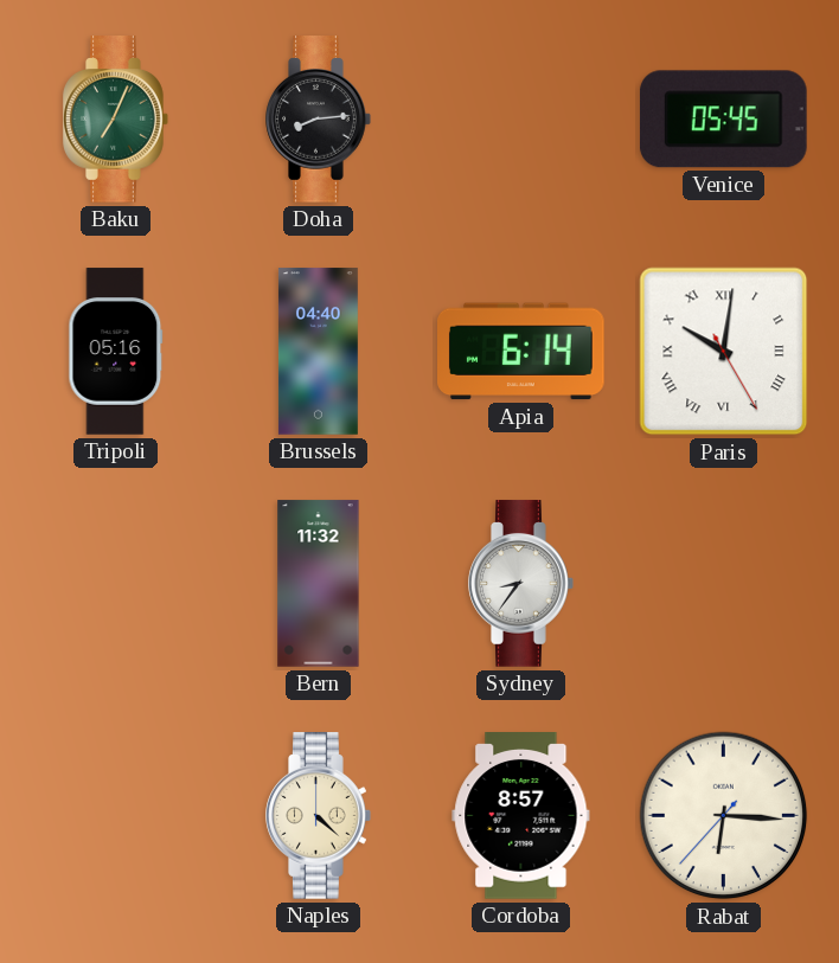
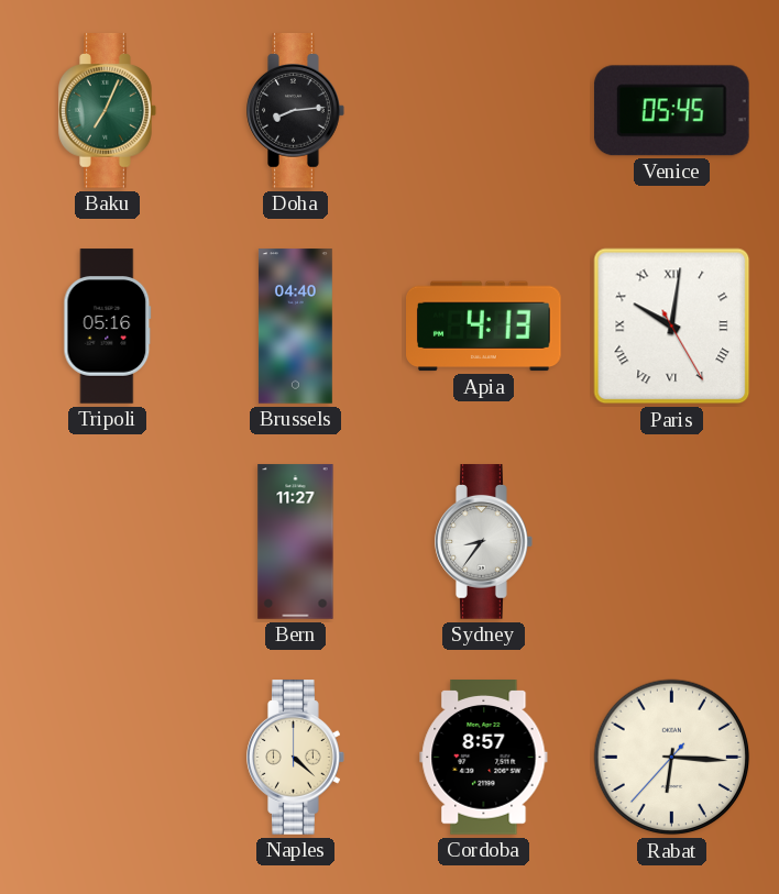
Apia: 6:14 -> 4:13
Bern: 11:32 -> 11:27
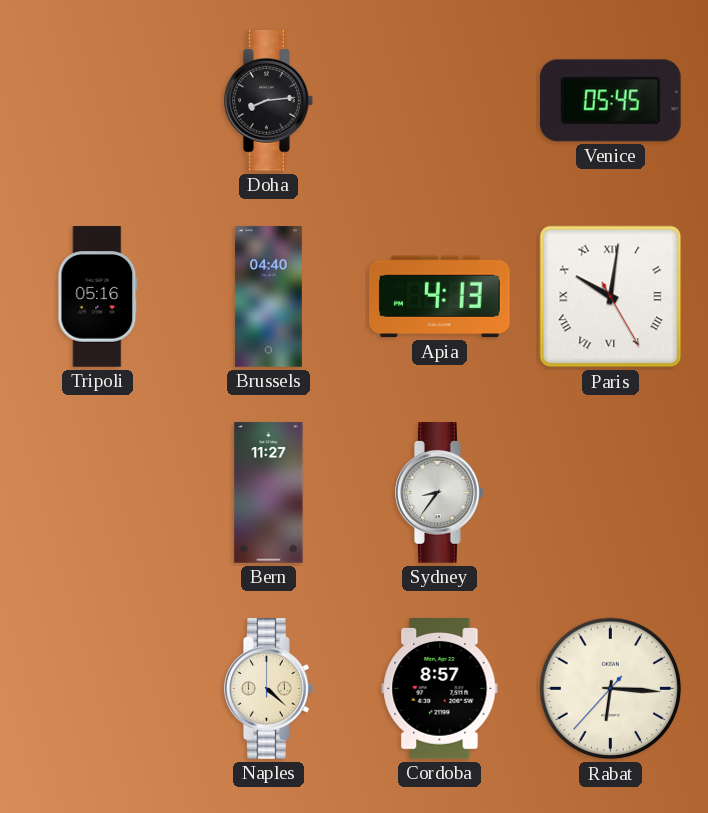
Baku: 7:04 -> none
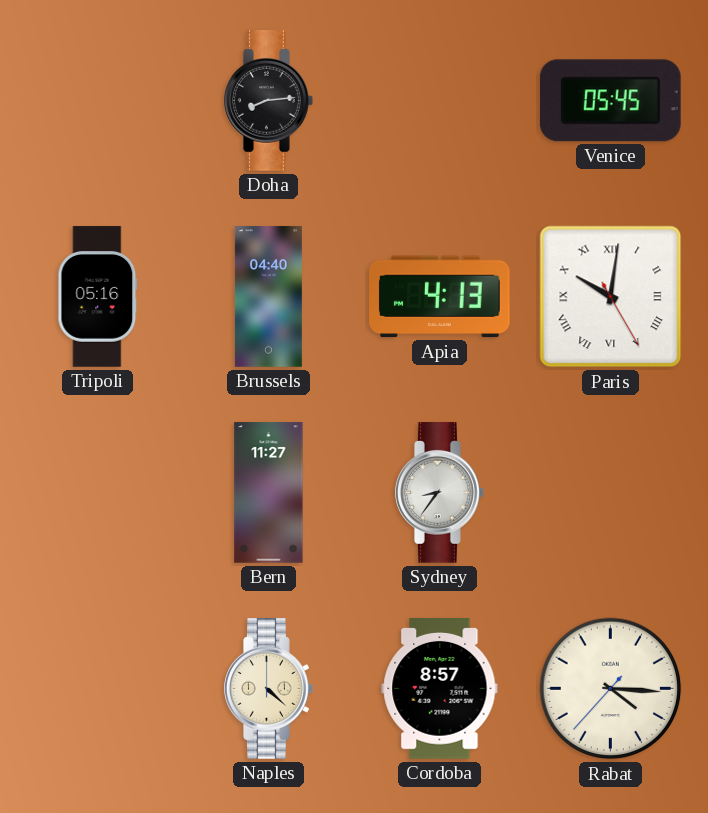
Rabat: 6:15 -> 4:15
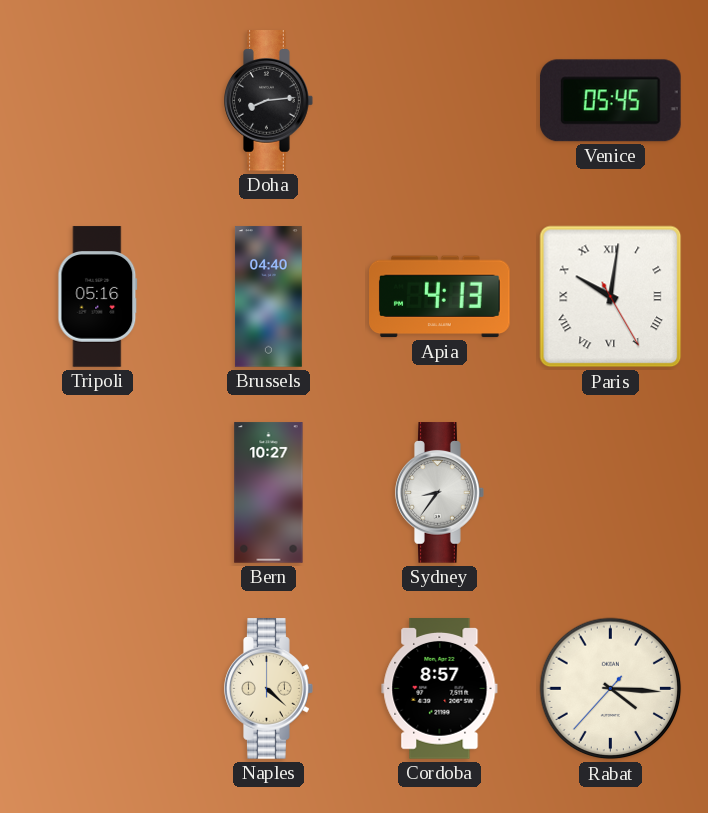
Bern: 11:27 -> 10:27
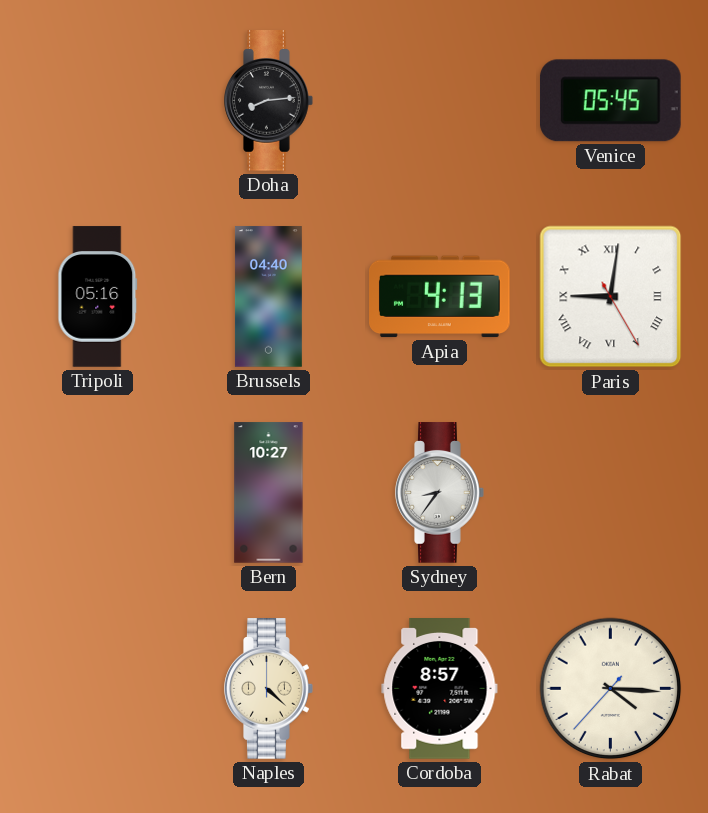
Paris: 10:01 -> 9:01
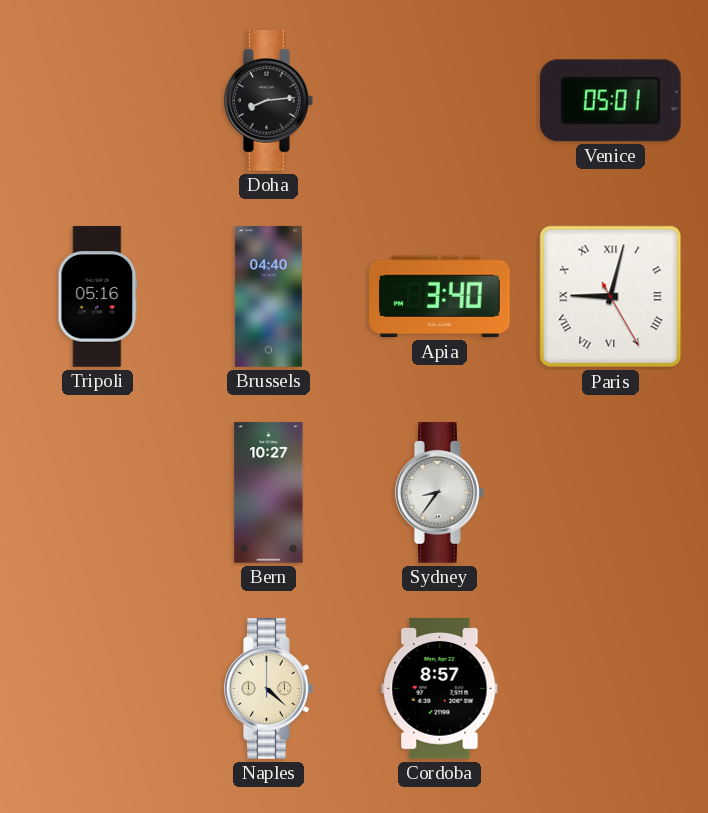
Venice: 05:45 -> 05:01
Apia: 4:13 -> 3:40
Paris: 9:01 -> 9:02
Rabat: 4:15 -> none
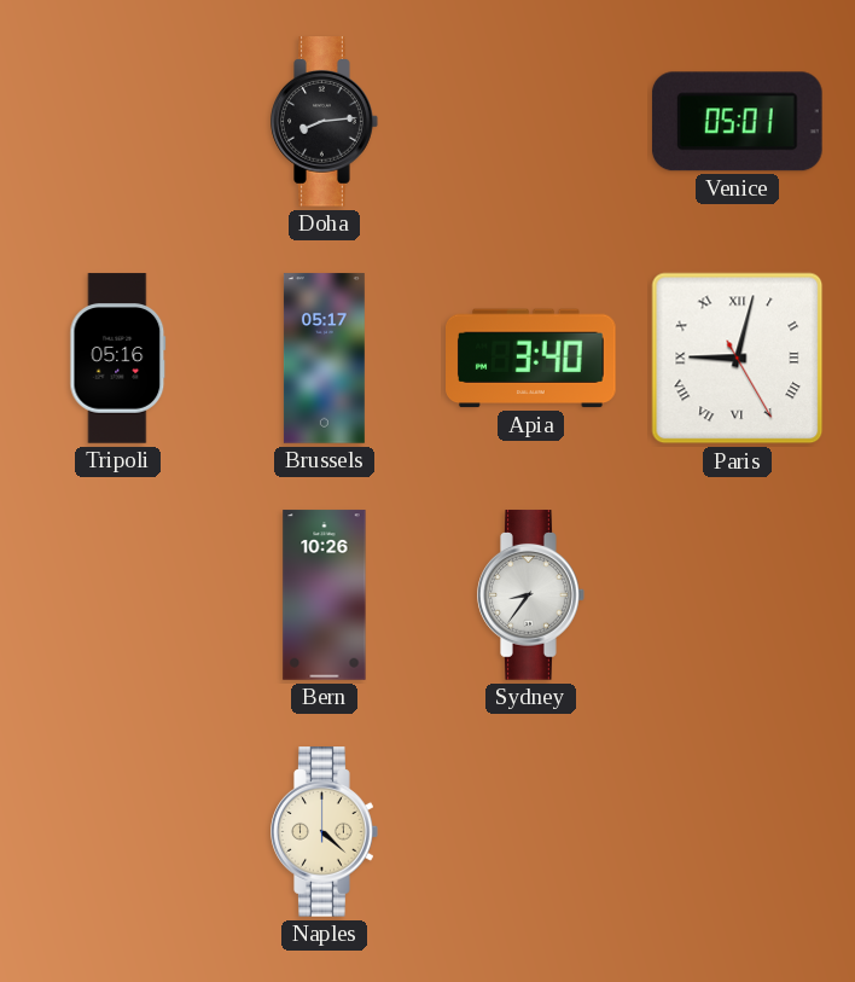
Brussels: 04:40 -> 05:17
Bern: 10:27 -> 10:26
Cordoba: 8:57 -> none
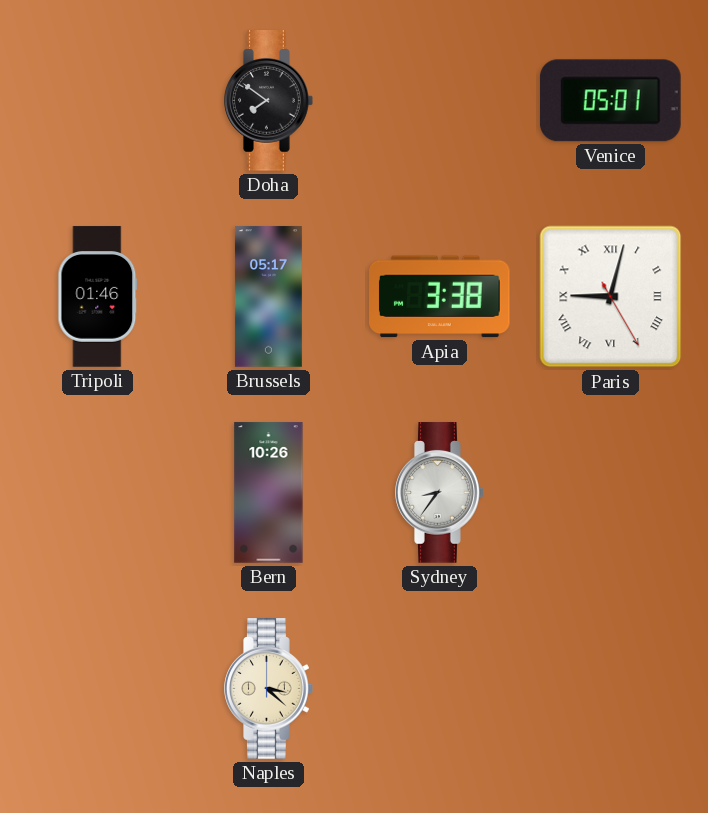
Doha: 8:14 -> 7:51
Tripoli: 05:16 -> 01:46
Apia: 3:40 -> 3:38
Naples: 4:22 -> 3:22
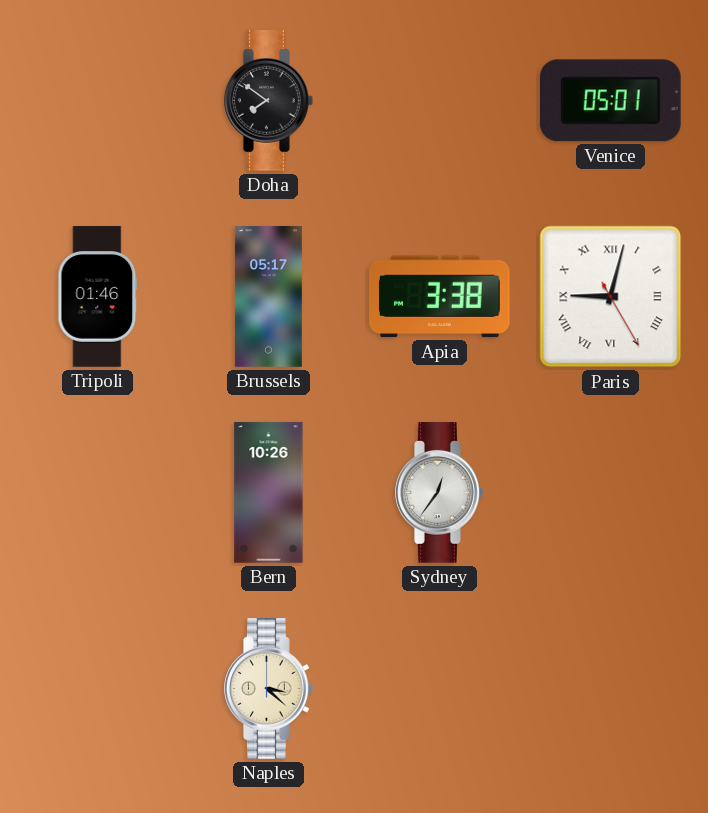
Sydney: 8:36 -> 12:36
